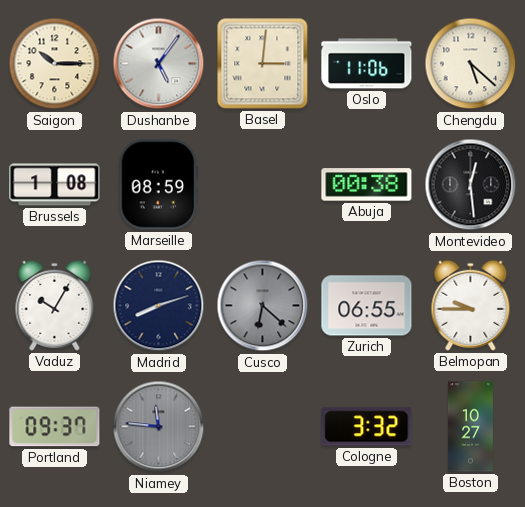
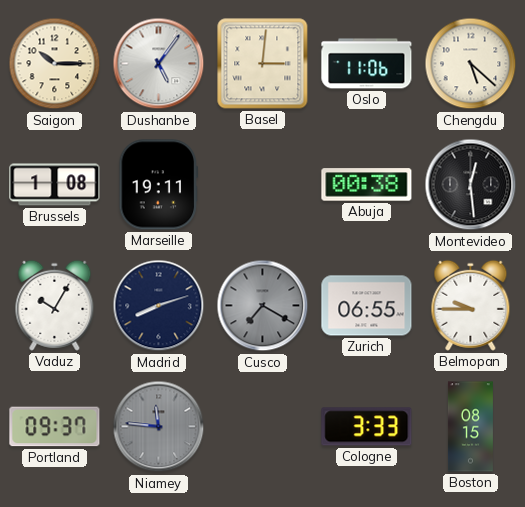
Marseille: 08:59 -> 19:11
Cusco: 6:22 -> 7:20
Cologne: 3:32 -> 3:33
Boston: 10:27 -> 08:15
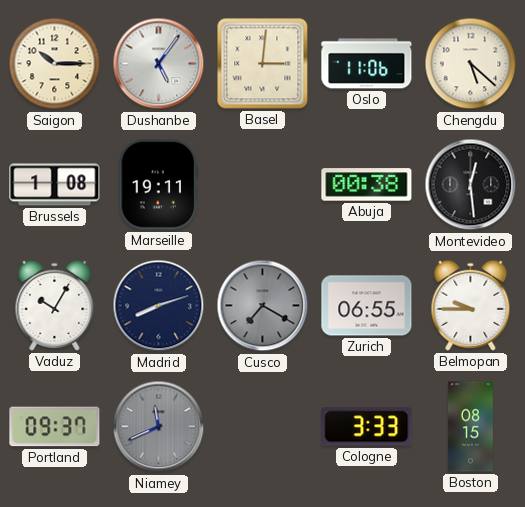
Niamey: 11:46 -> 11:41
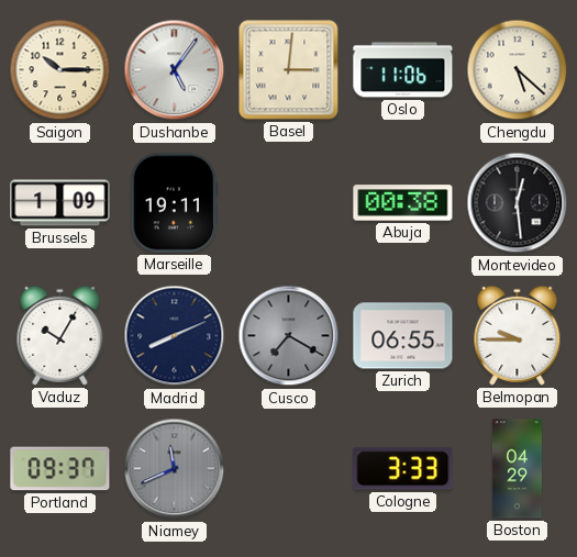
Brussels: 1:08 -> 1:09
Madrid: 8:12 -> 8:11
Boston: 08:15 -> 04:29
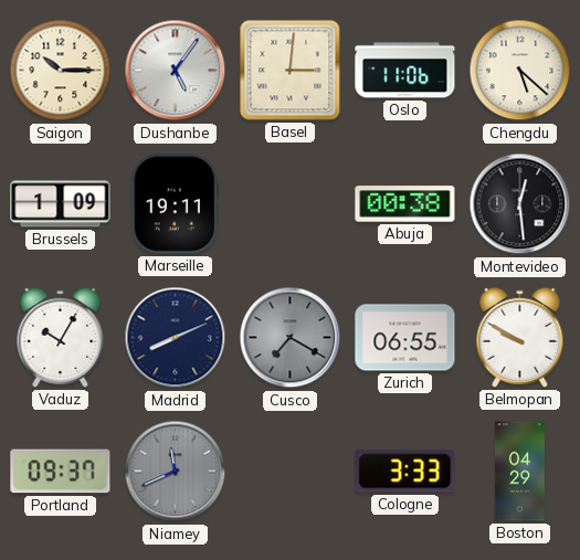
Belmopan: 9:45 -> 9:50
